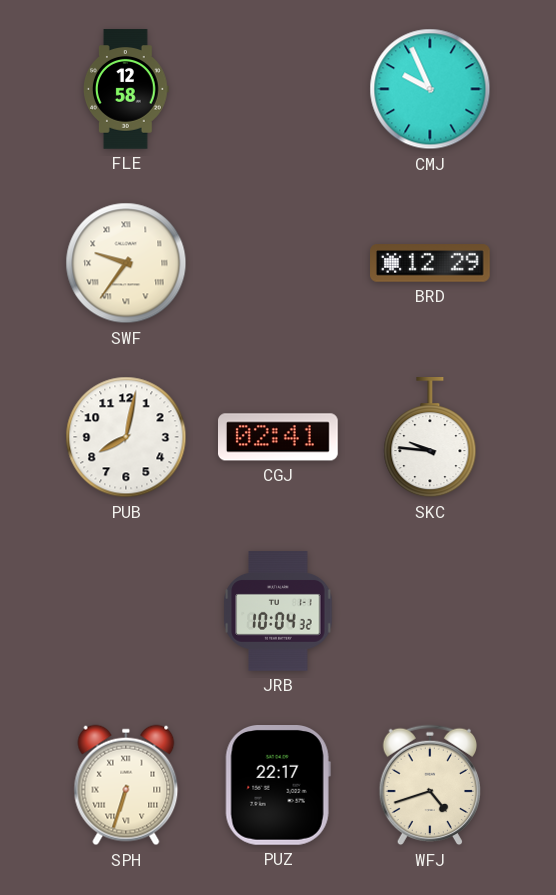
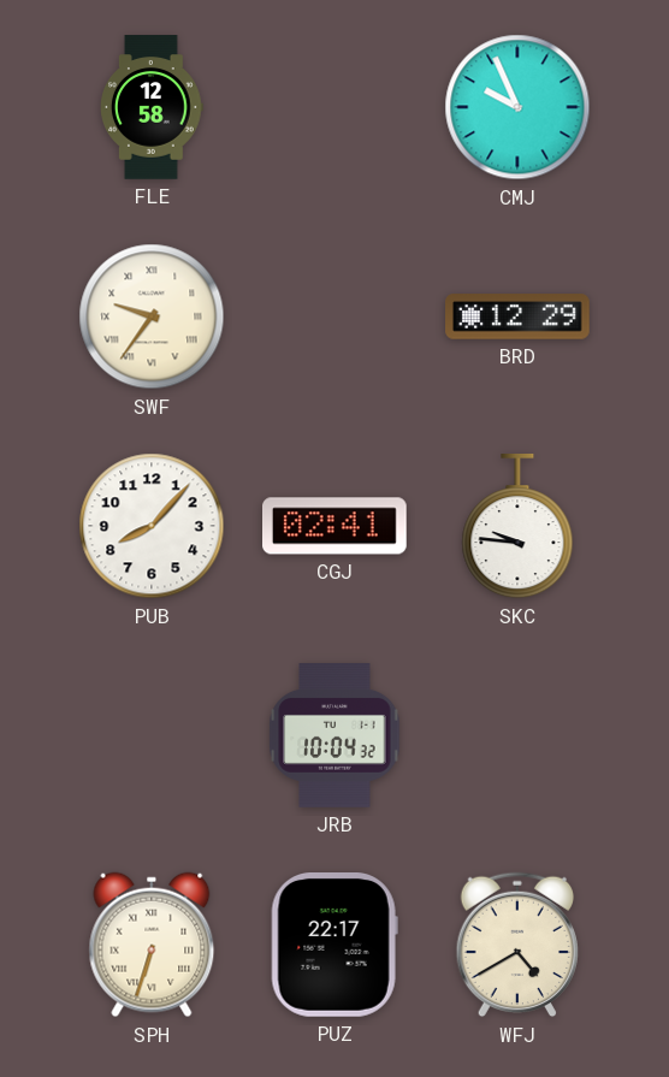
PUB: 8:02 -> 8:07
WFJ: 4:42 -> 4:40
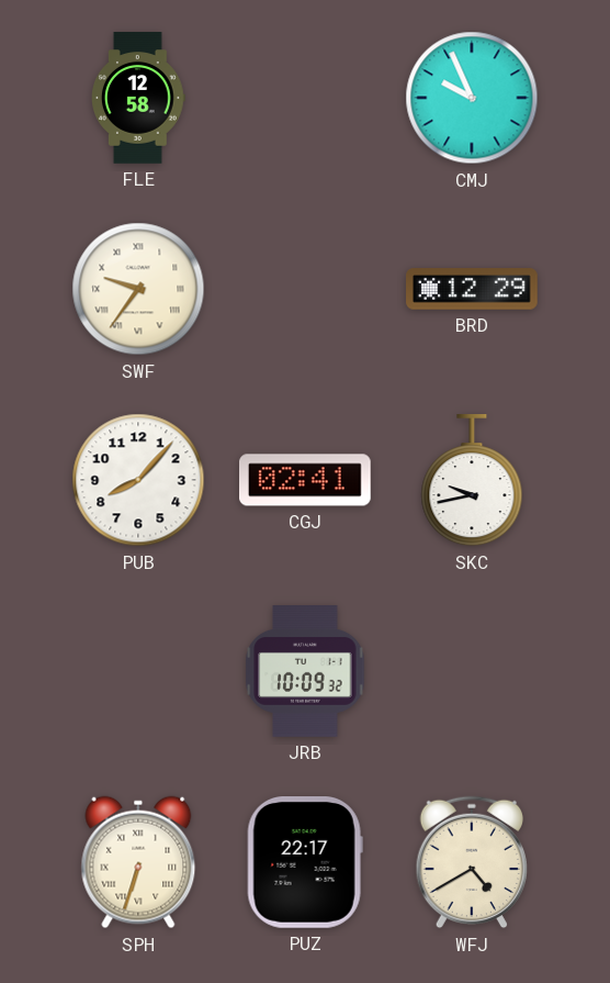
SKC: 9:46 -> 9:43
JRB: 10:04 -> 10:09
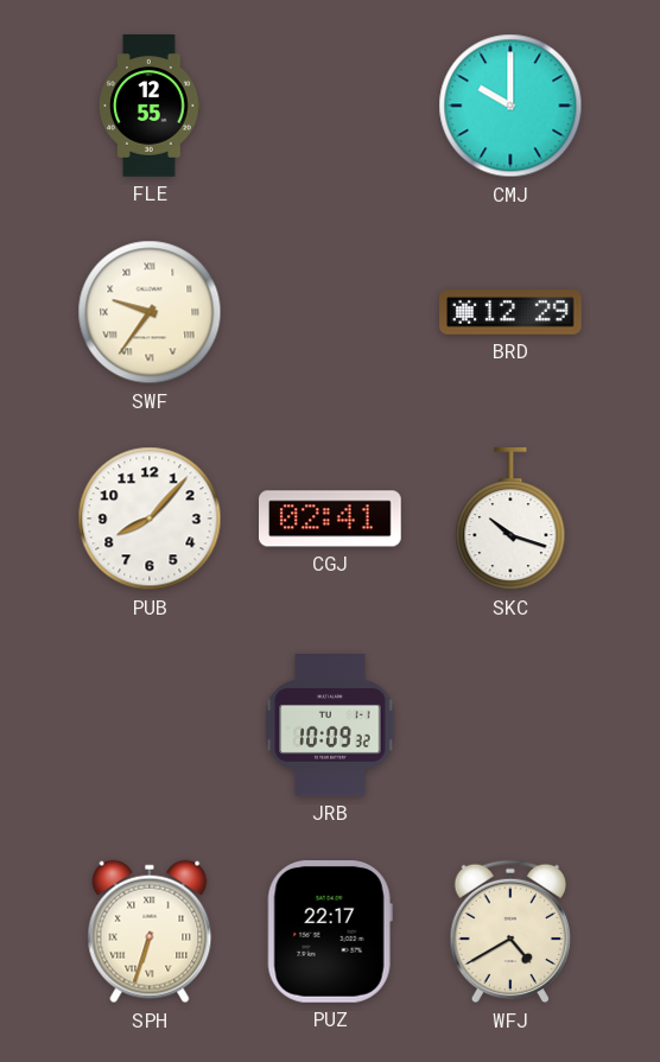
FLE: 12:58 -> 12:55
CMJ: 9:56 -> 10:00
SKC: 9:43 -> 10:18
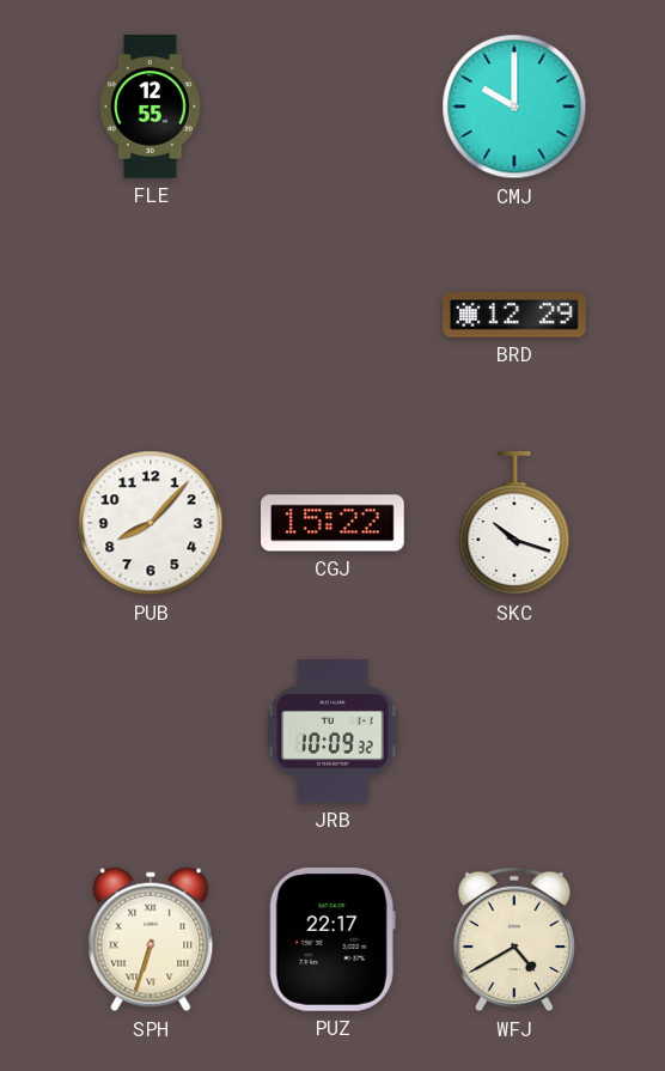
SWF: 9:36 -> none
CGJ: 02:41 -> 15:22
